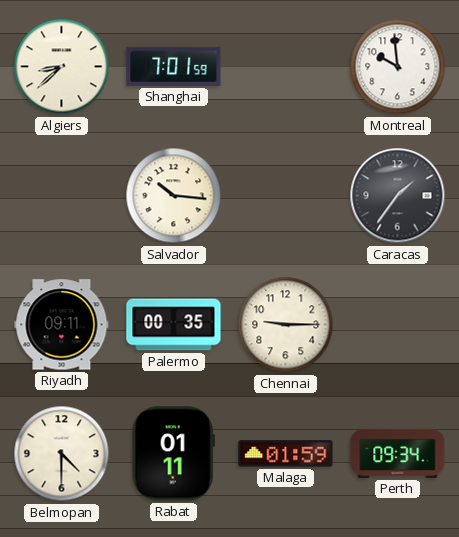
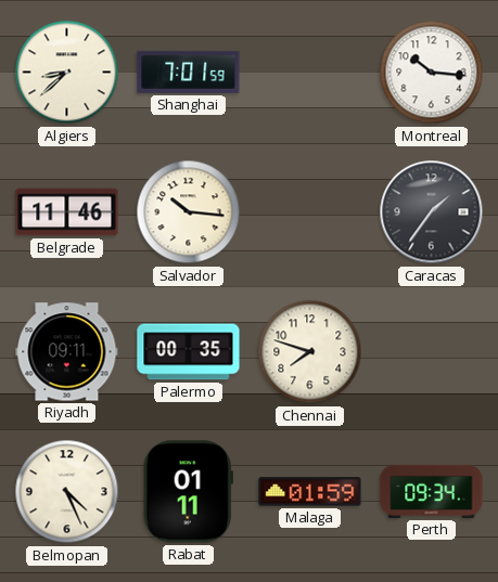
Montreal: 9:59 -> 10:16
Belgrade: none -> 11:46
Chennai: 9:15 -> 7:48
Belmopan: 4:30 -> 4:26
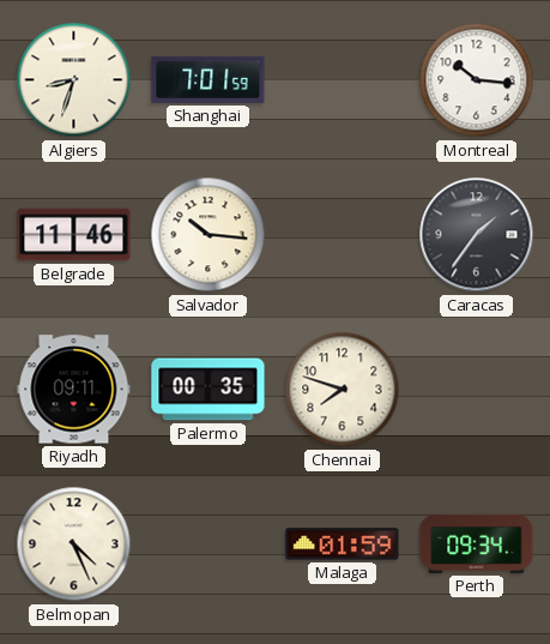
Algiers: 8:38 -> 8:33
Rabat: 01:11 -> none
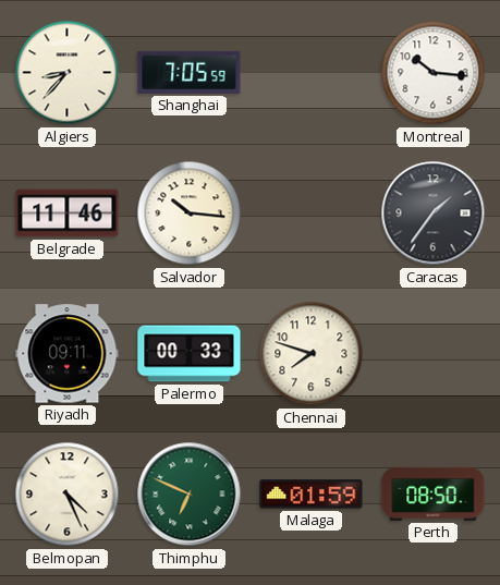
Algiers: 8:33 -> 8:37
Shanghai: 7:01 -> 7:05
Palermo: 00:35 -> 00:33
Thimphu: none -> 6:49
Perth: 09:34 -> 08:50
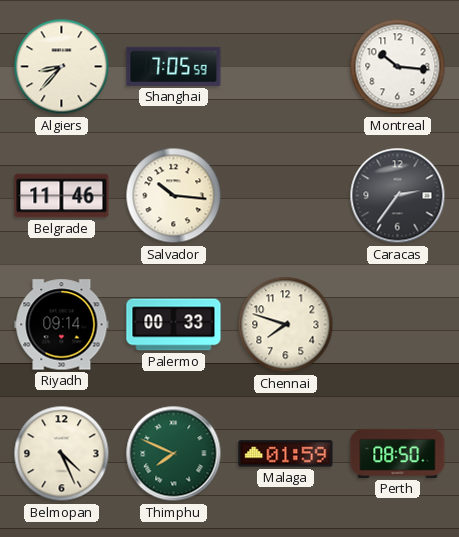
Caracas: 1:36 -> 2:36
Riyadh: 09:11 -> 09:14
Thimphu: 6:49 -> 7:49
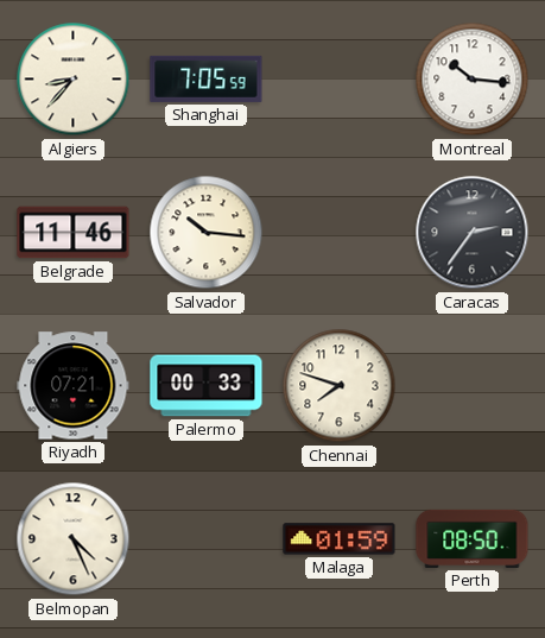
Riyadh: 09:14 -> 07:21
Thimphu: 7:49 -> none
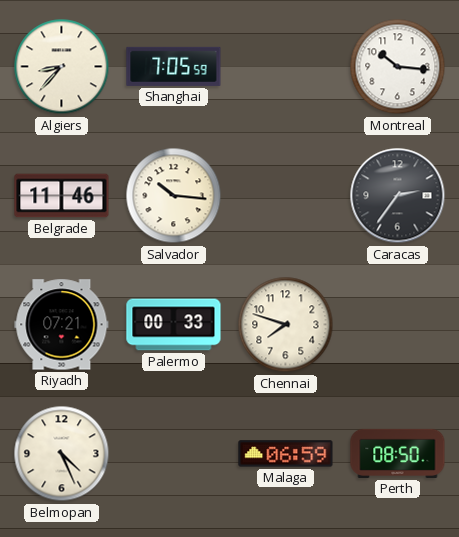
Malaga: 01:59 -> 06:59
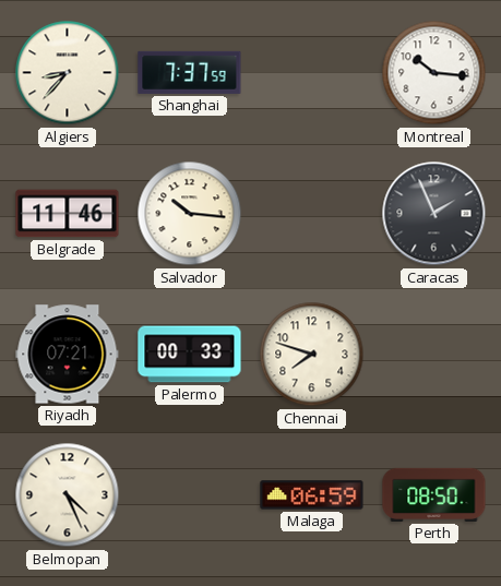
Shanghai: 7:05 -> 7:37
Caracas: 2:36 -> 1:56
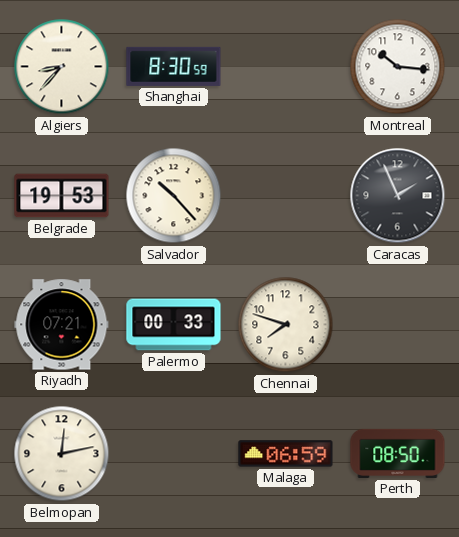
Shanghai: 7:37 -> 8:30
Belgrade: 11:46 -> 19:53
Salvador: 10:16 -> 10:23
Belmopan: 4:26 -> 12:13
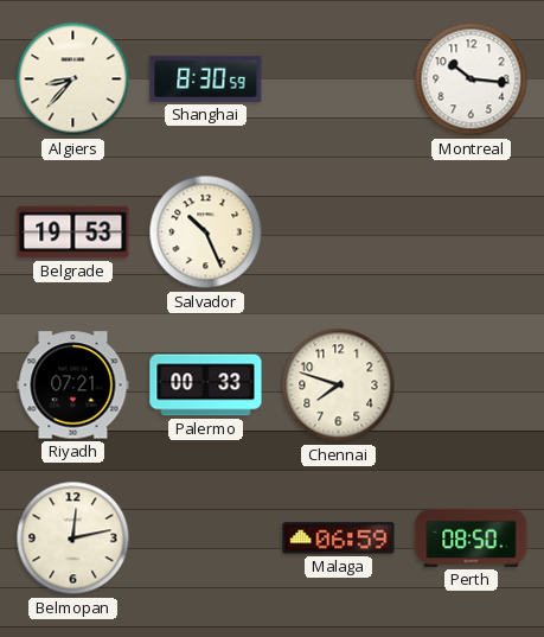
Salvador: 10:23 -> 10:26
Caracas: 1:56 -> none
